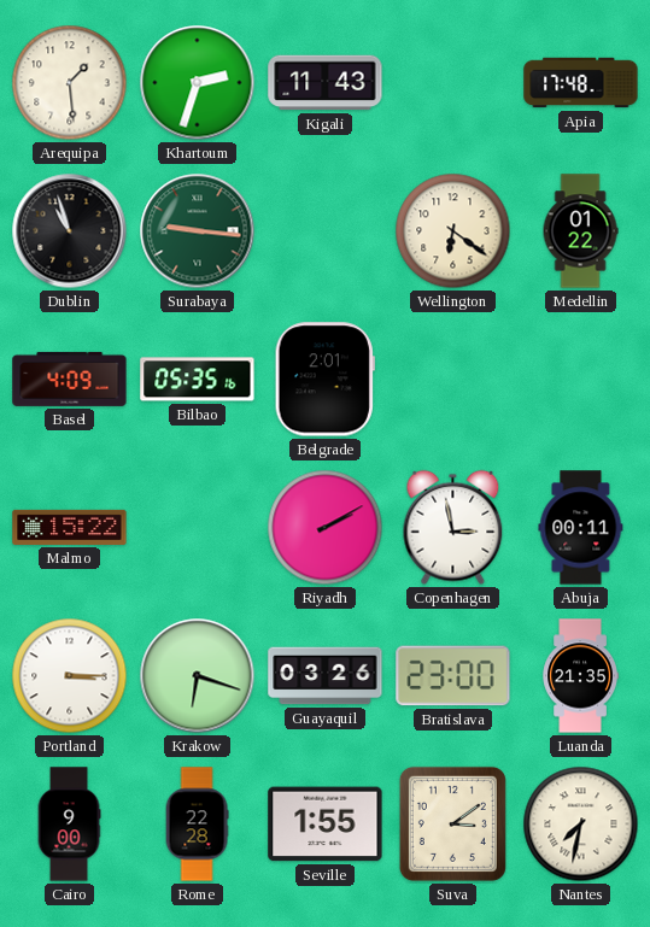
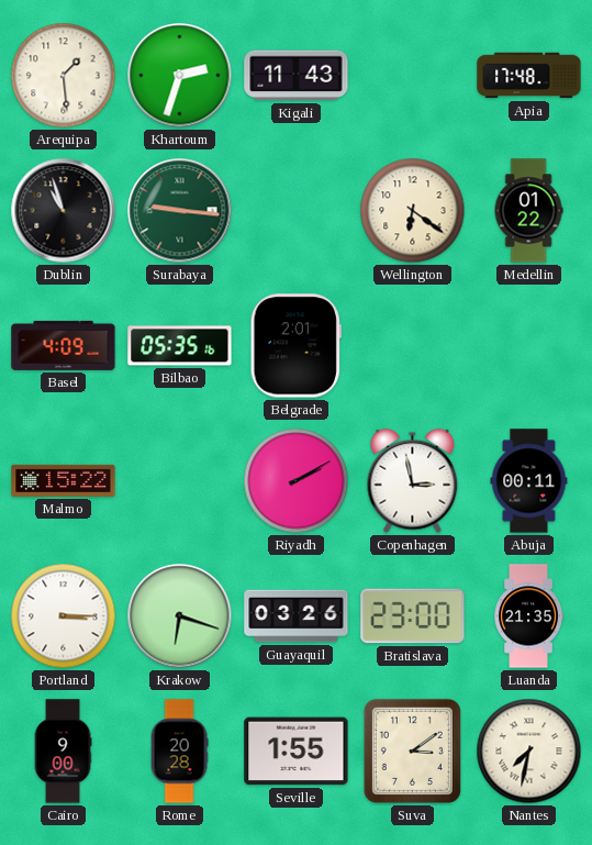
Rome: 22:28 -> 20:28
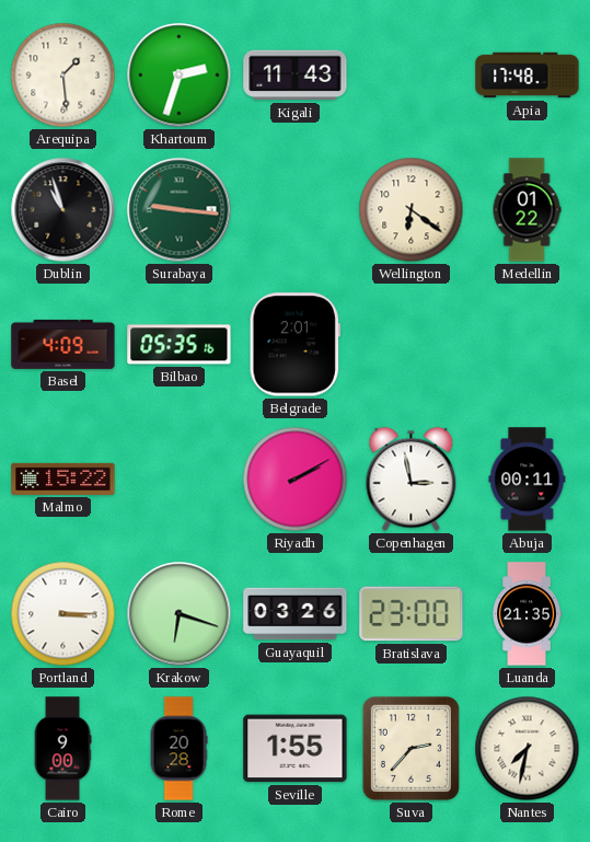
Suva: 3:09 -> 2:37
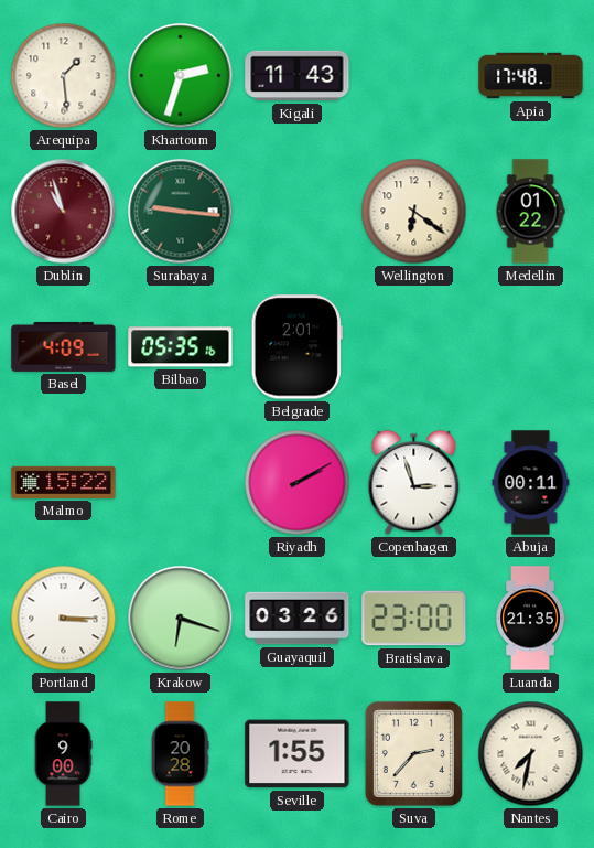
Dublin dial: black -> burgundy
Copenhagen: 2:58 -> 2:57
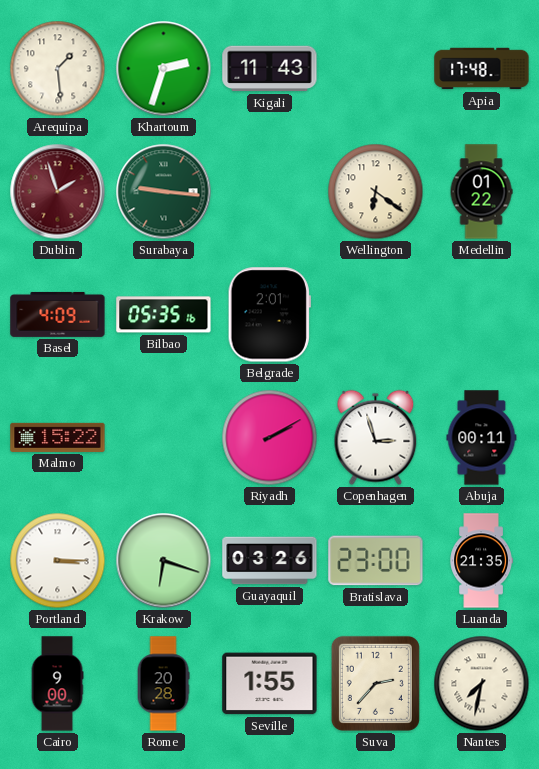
Dublin: 10:57 -> 1:57
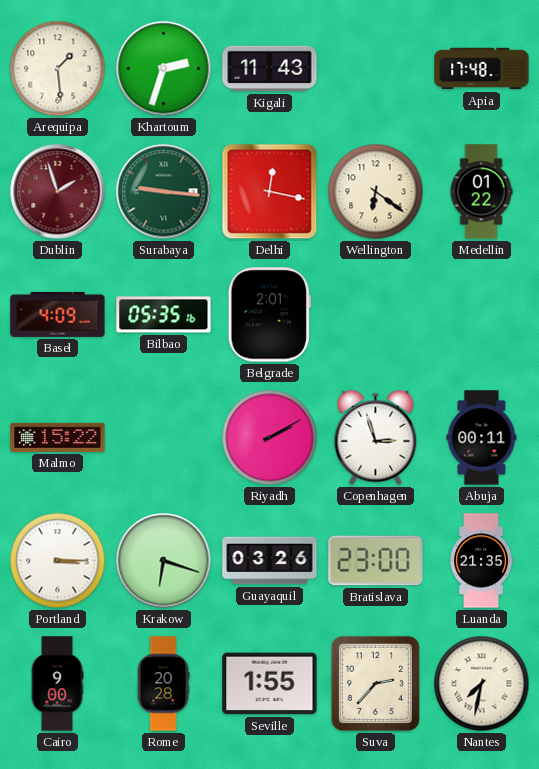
Delhi: none -> 12:17
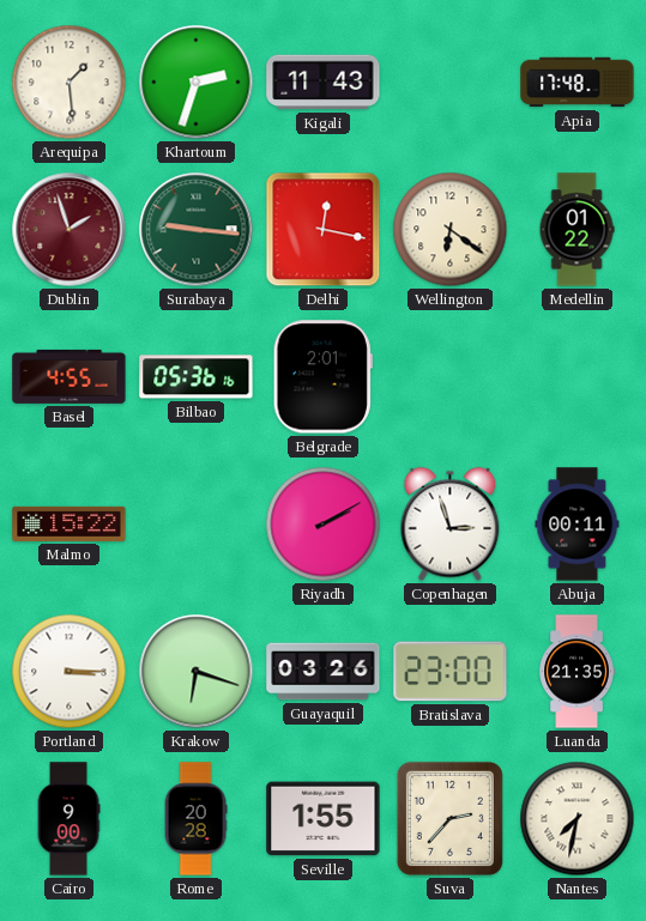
Basel: 4:09 -> 4:55
Bilbao: 05:35 -> 05:36
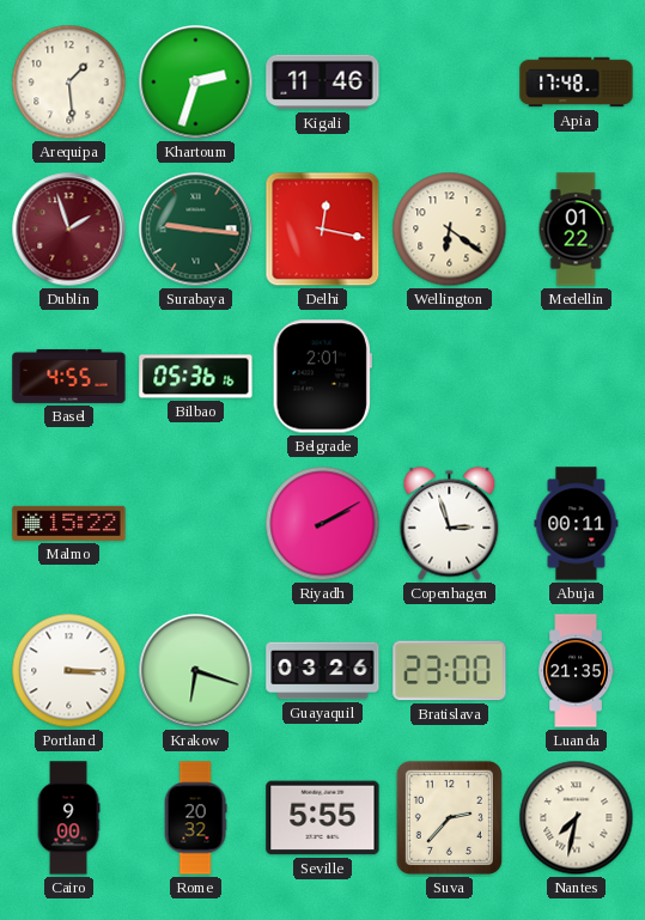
Kigali: 11:43 -> 11:46
Rome: 20:28 -> 20:32
Seville: 1:55 -> 5:55
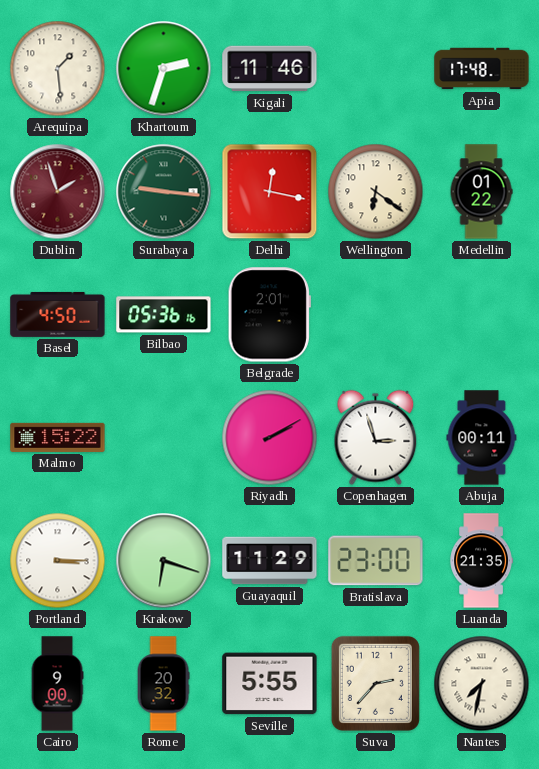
Basel: 4:55 -> 4:50
Guayaquil: 03:26 -> 11:29
